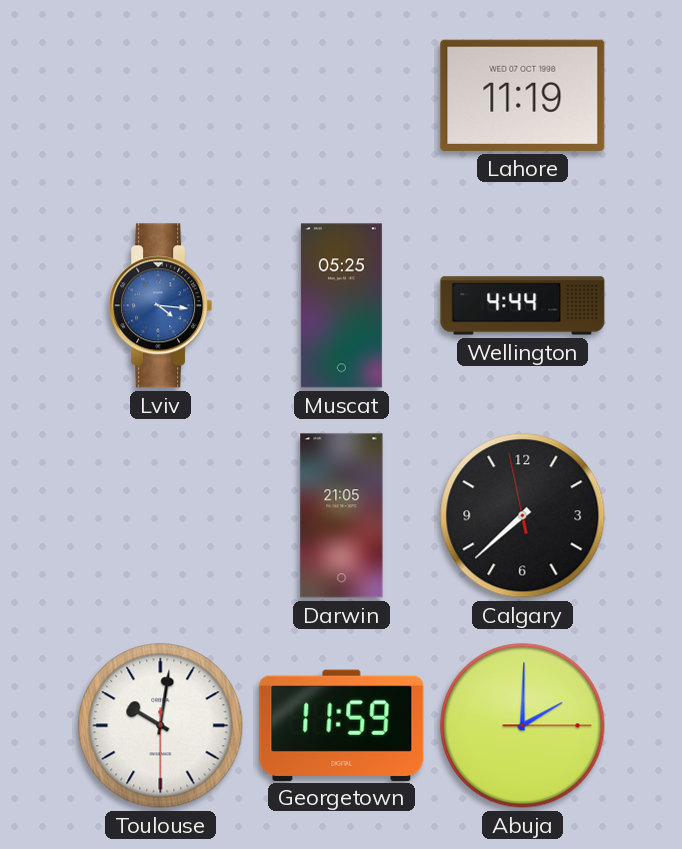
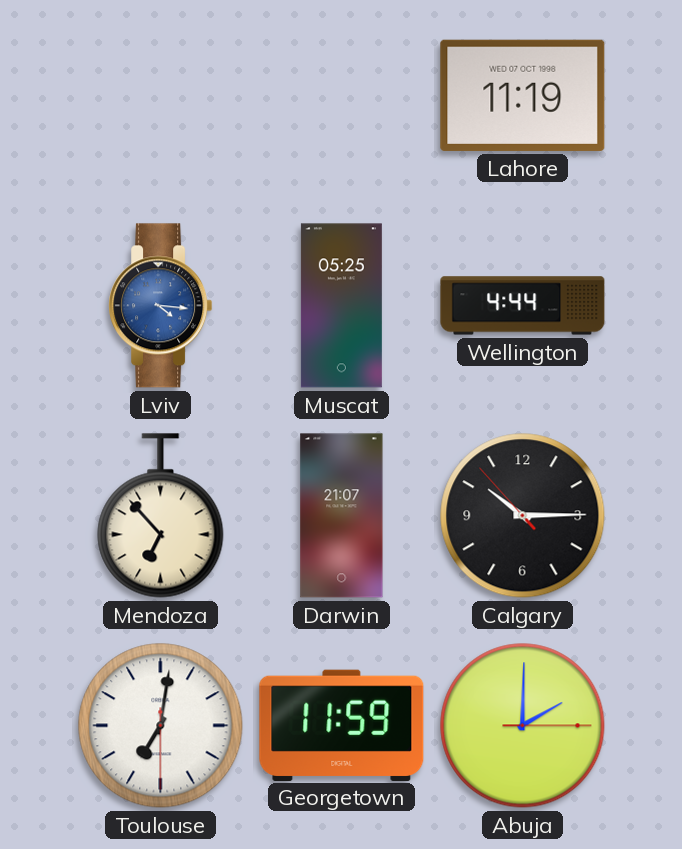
Mendoza: none -> 6:53
Darwin: 21:05 -> 21:07
Calgary: 7:37 -> 10:14
Toulouse: 10:01 -> 7:01
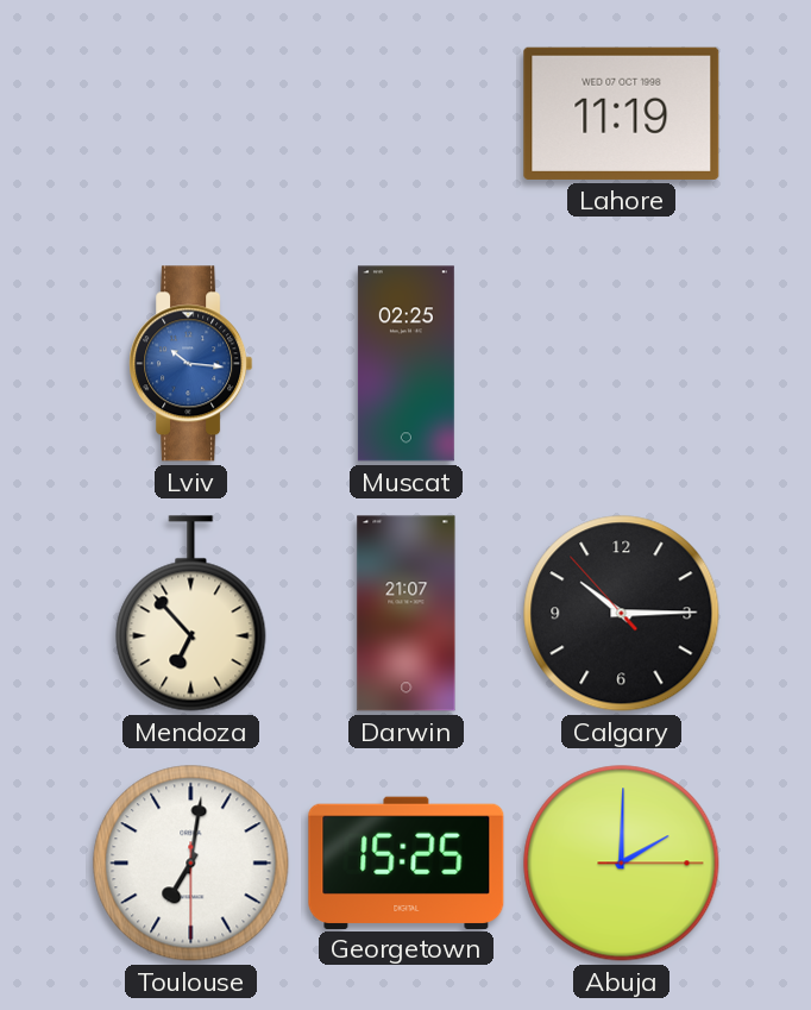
Lviv: 4:16 -> 10:16
Muscat: 05:25 -> 02:25
Wellington: 4:44 -> none
Georgetown: 11:59 -> 15:25
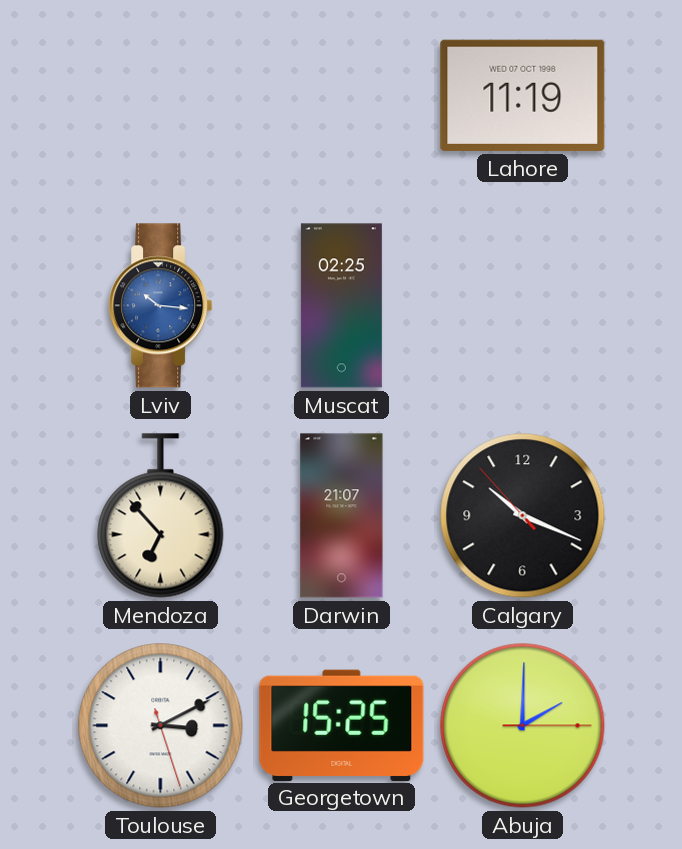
Calgary: 10:14 -> 10:18
Toulouse: 7:01 -> 3:10
